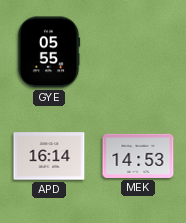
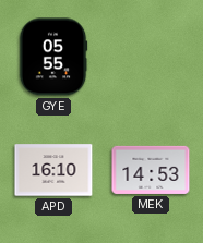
APD: 16:14 -> 16:10
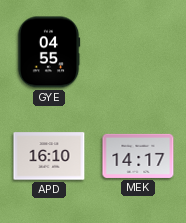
GYE: 05:55 -> 04:55
MEK: 14:53 -> 14:17
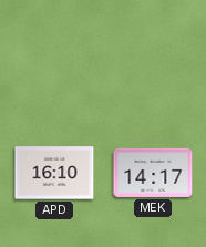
GYE: 04:55 -> none
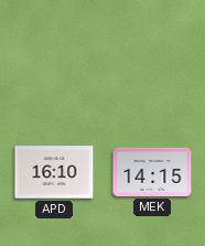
MEK: 14:17 -> 14:15
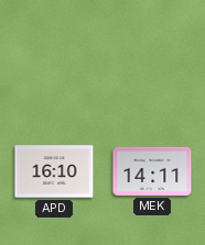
MEK: 14:15 -> 14:11
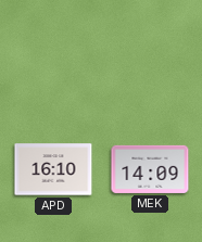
MEK: 14:11 -> 14:09
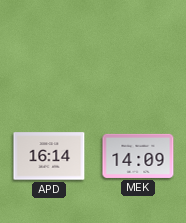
APD: 16:10 -> 16:14
